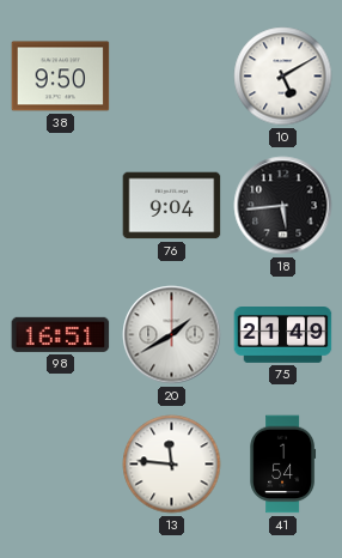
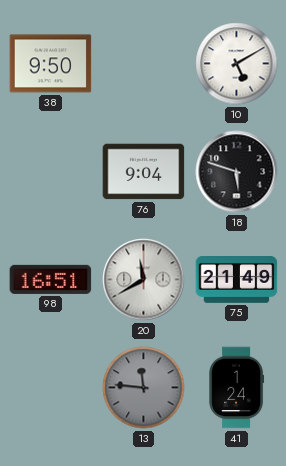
18: 5:44 -> 5:48
20: 1:40 -> 11:40
13 dial: white -> grey
41: 1:54 -> 1:24
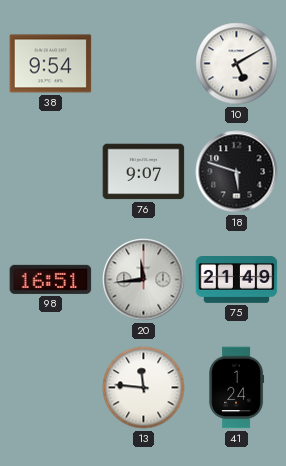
38: 9:50 -> 9:54
76: 9:04 -> 9:07
20: 11:40 -> 11:44
13 dial: grey -> white
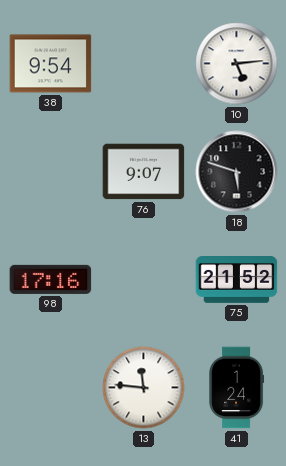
10: 5:10 -> 5:14
98: 16:51 -> 17:16
20: 11:44 -> none
75: 21:49 -> 21:52
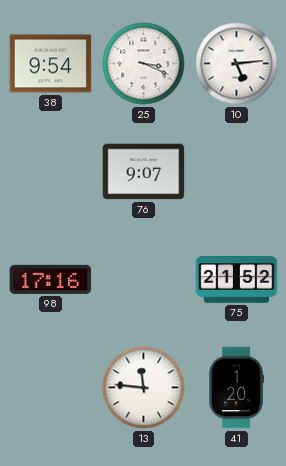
25: none -> 3:19
18: 5:48 -> none
41: 1:24 -> 1:20
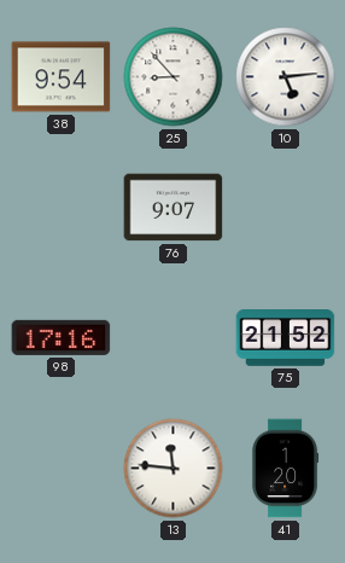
25: 3:19 -> 8:53
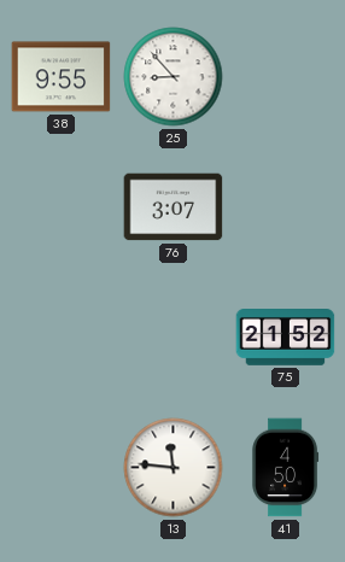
38: 9:54 -> 9:55
10: 5:14 -> none
76: 9:07 -> 3:07
98: 17:16 -> none
41: 1:20 -> 4:50
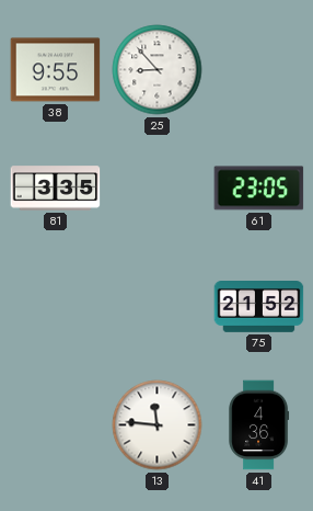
81: none -> 3:35
76: 3:07 -> none
61: none -> 23:05
41: 4:50 -> 4:36
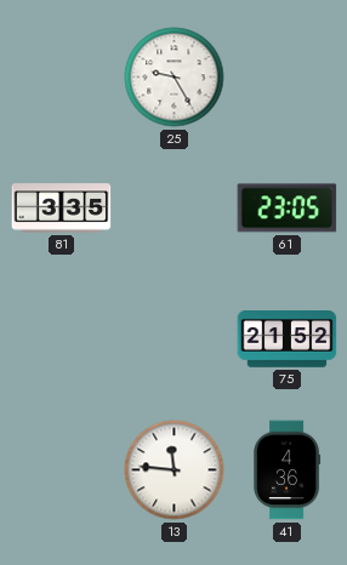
38: 9:55 -> none
25: 8:53 -> 9:25
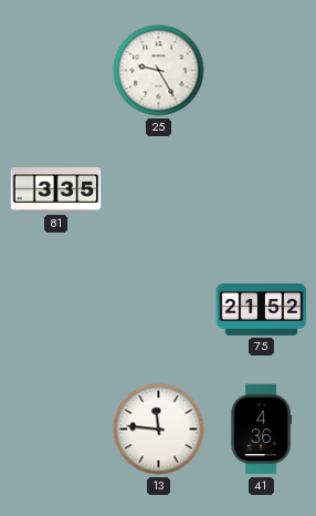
61: 23:05 -> none
